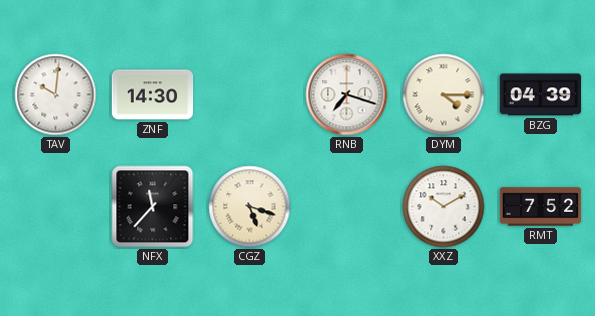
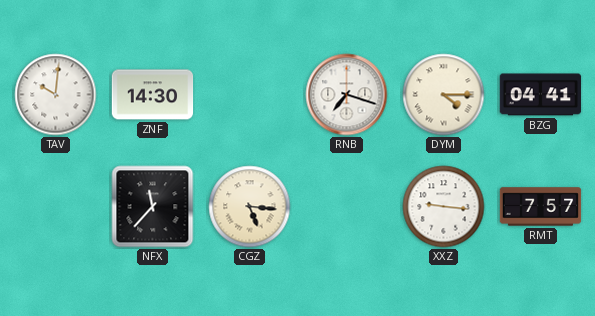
BZG: 04:39 -> 04:41
CGZ: 5:18 -> 5:16
XXZ: 10:10 -> 9:16
RMT: 7:52 -> 7:57
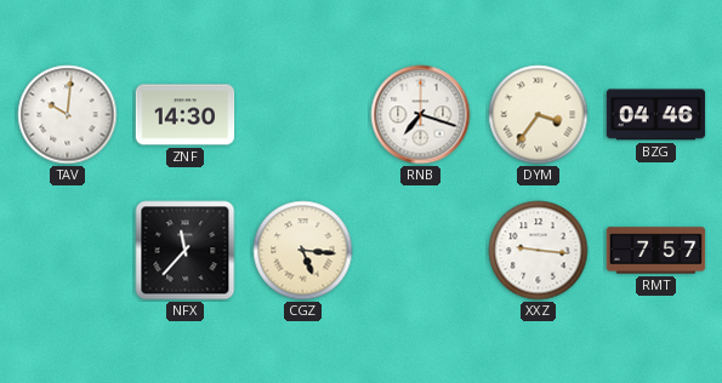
DYM: 4:15 -> 3:36
BZG: 04:41 -> 04:46
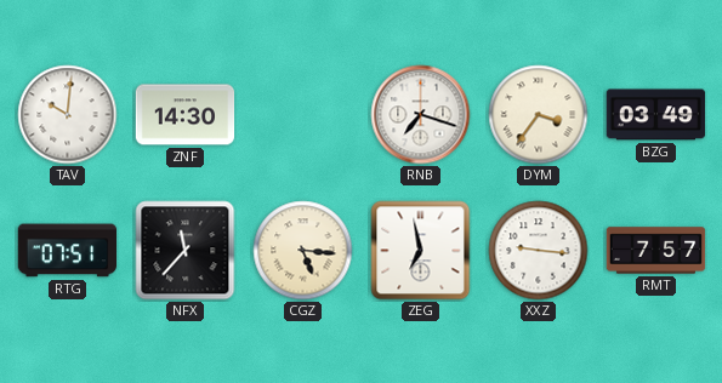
BZG: 04:46 -> 03:49
RTG: none -> 07:51
ZEG: none -> 6:58
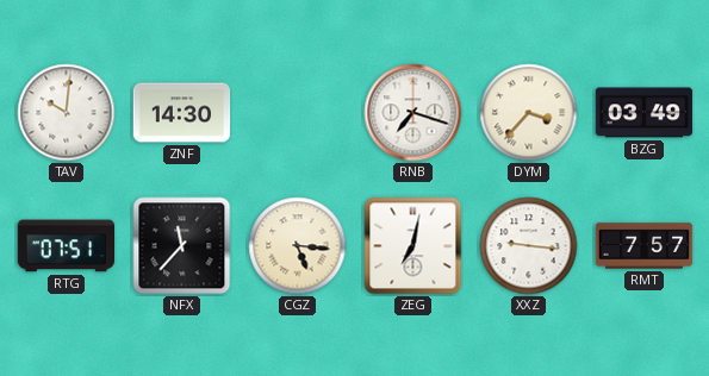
DYM: 3:36 -> 3:37
ZEG: 6:58 -> 7:02
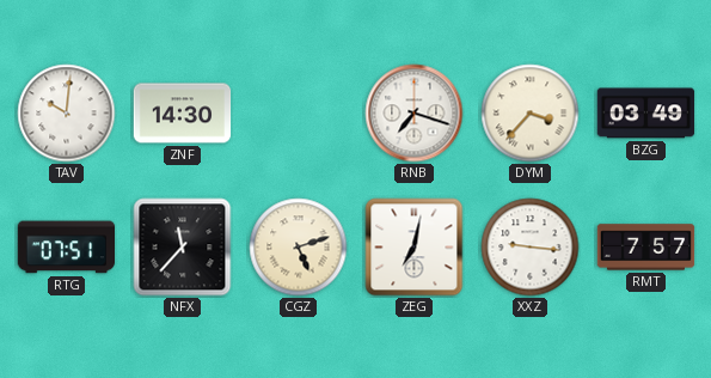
CGZ: 5:16 -> 5:12
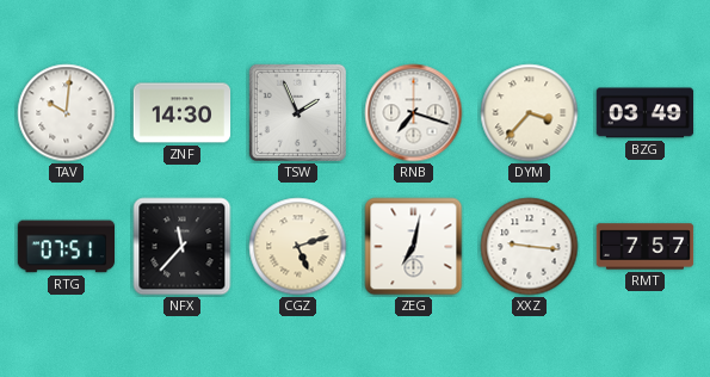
TSW: none -> 1:56
